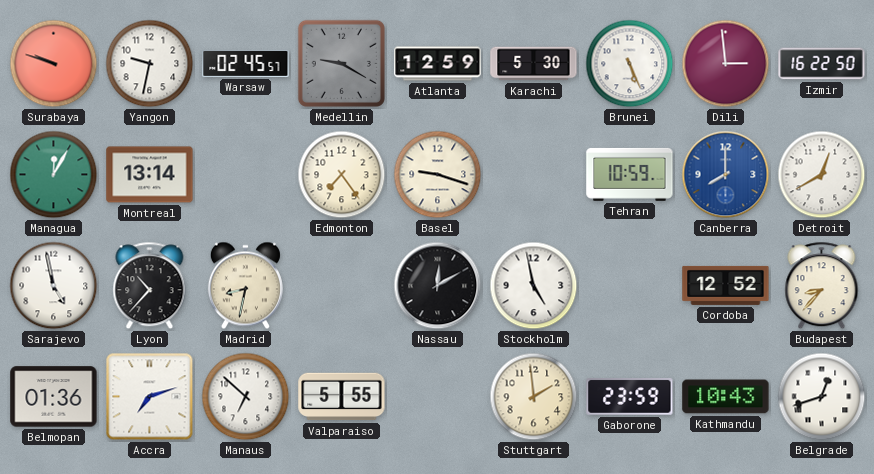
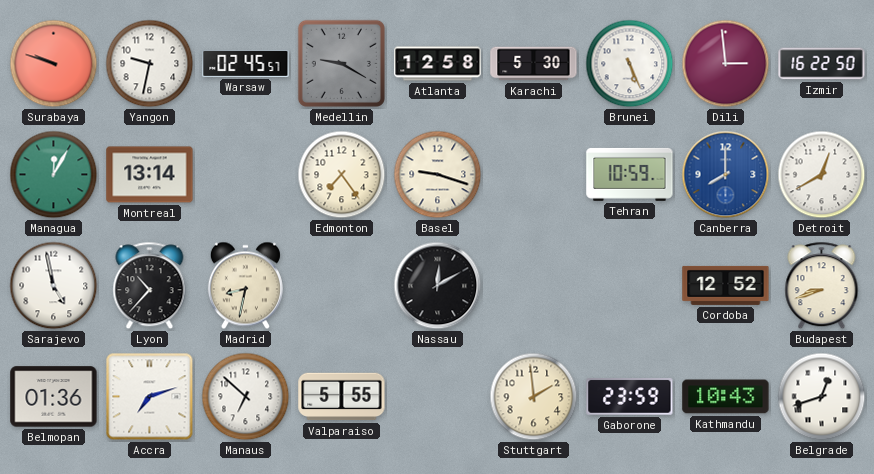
Atlanta: 12:59 -> 12:58
Stockholm: 4:58 -> none
Budapest: 8:37 -> 8:42
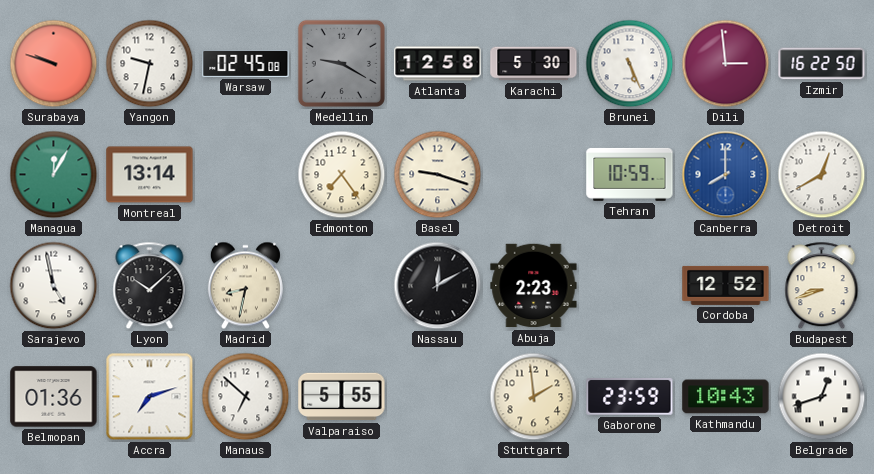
Warsaw: 02:45:57 -> 02:45:08
Lyon: 10:37 -> 10:08
Abuja: none -> 2:23
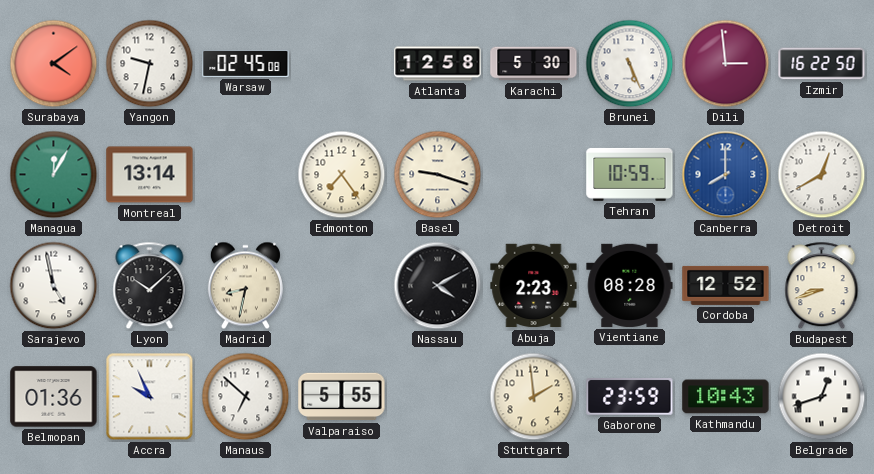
Surabaya: 9:48 -> 4:09
Medellin: 9:20 -> none
Nassau: 12:10 -> 4:10
Vientiane: none -> 08:28
Accra: 7:12 -> 9:56
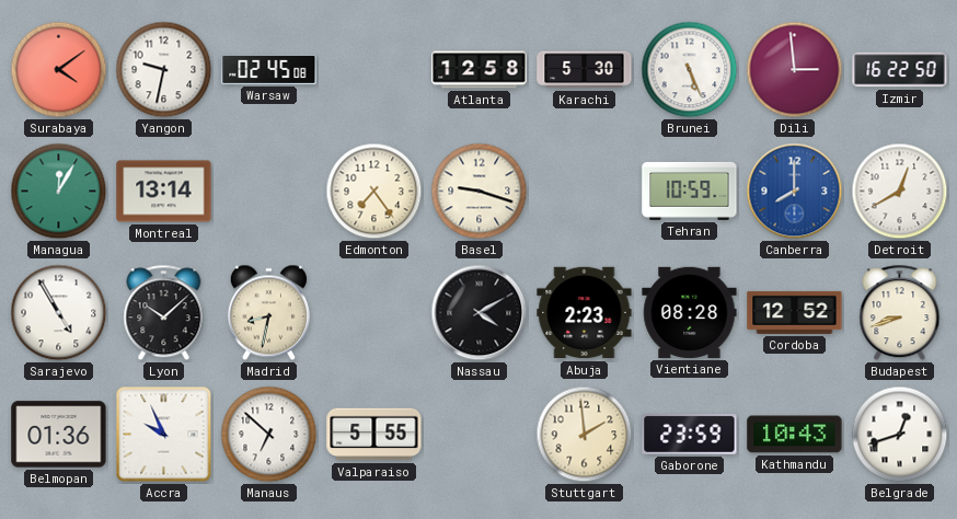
Sarajevo: 4:58 -> 4:55
